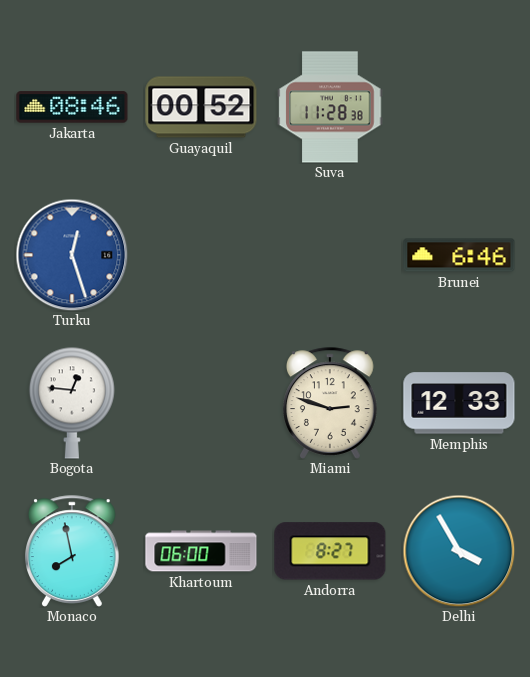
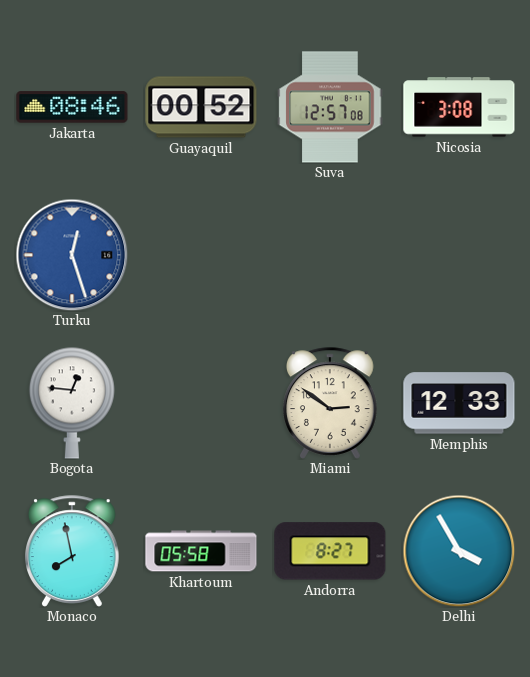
Suva: 11:28 -> 12:57
Nicosia: none -> 3:08
Brunei: 6:46 -> none
Miami: 2:48 -> 2:51
Khartoum: 06:00 -> 05:58
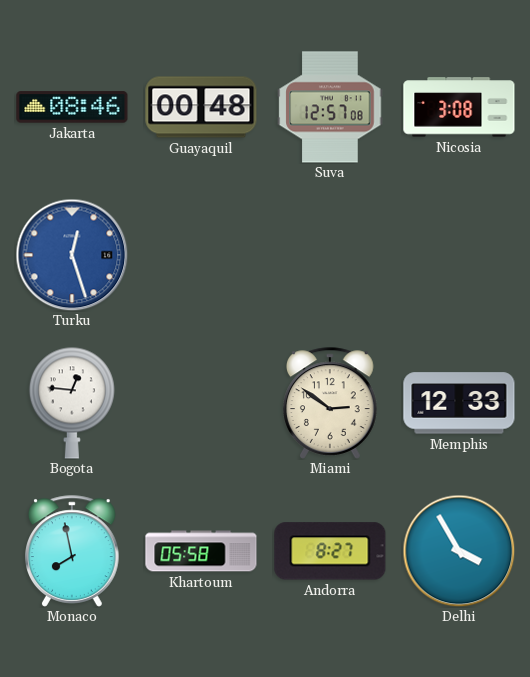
Guayaquil: 00:52 -> 00:48
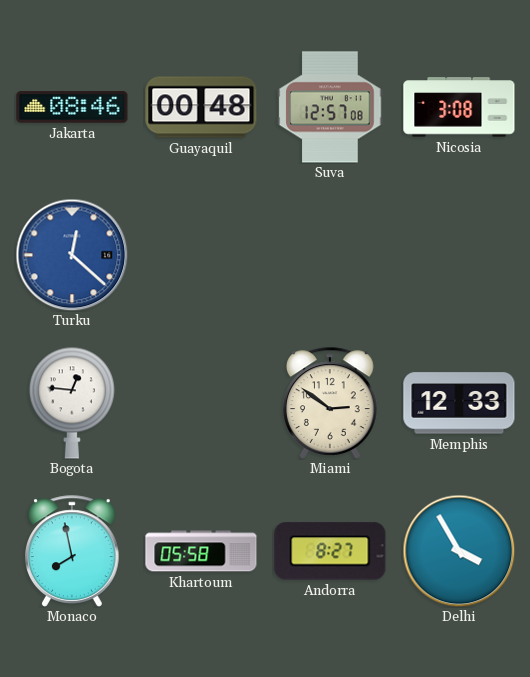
Turku: 12:27 -> 12:22
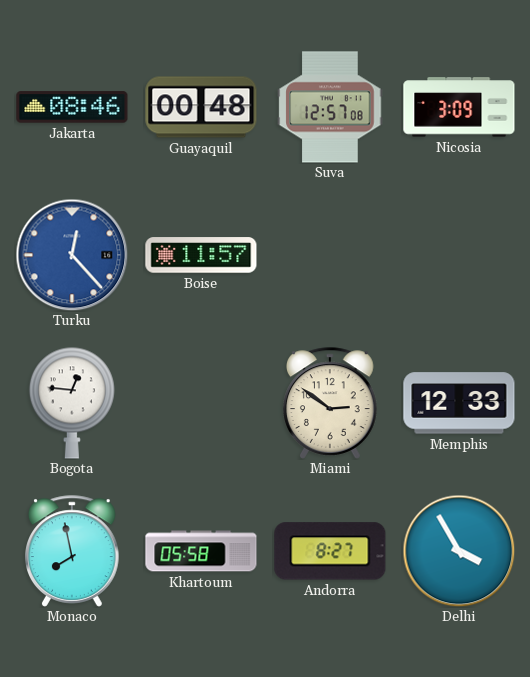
Nicosia: 3:08 -> 3:09
Turku: 12:22 -> 12:23
Boise: none -> 11:57
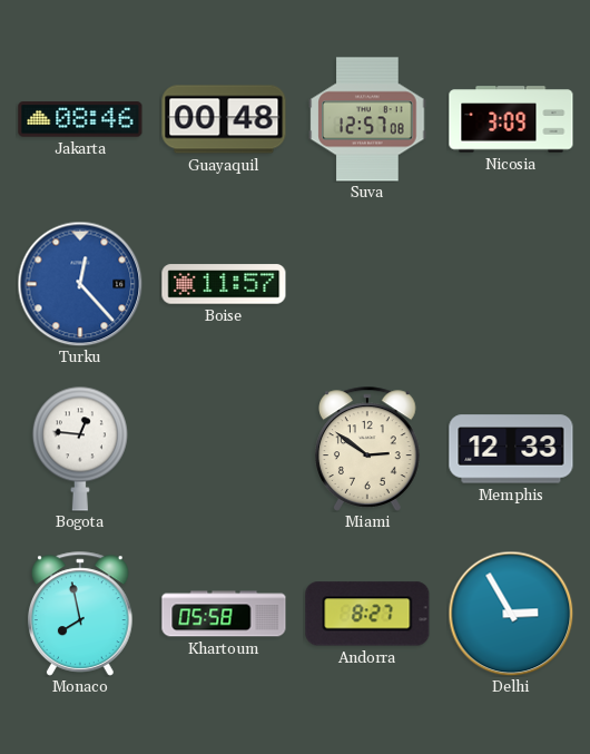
Delhi: 3:55 -> 2:55
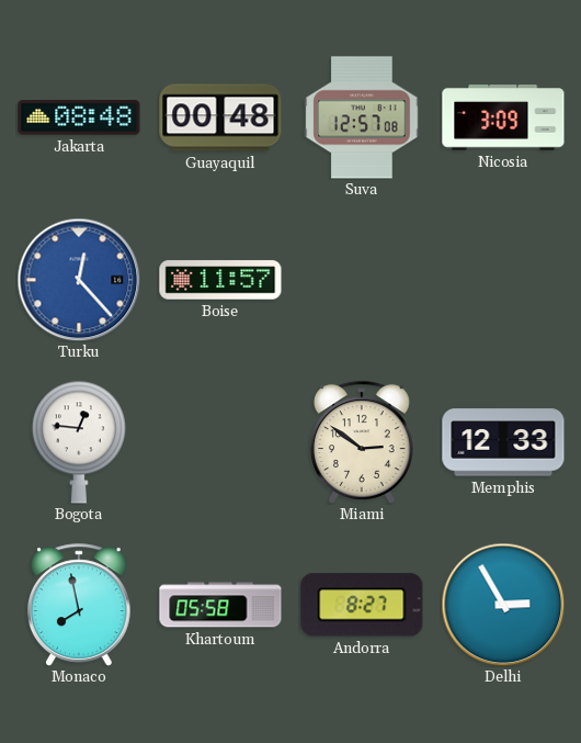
Jakarta: 08:46 -> 08:48
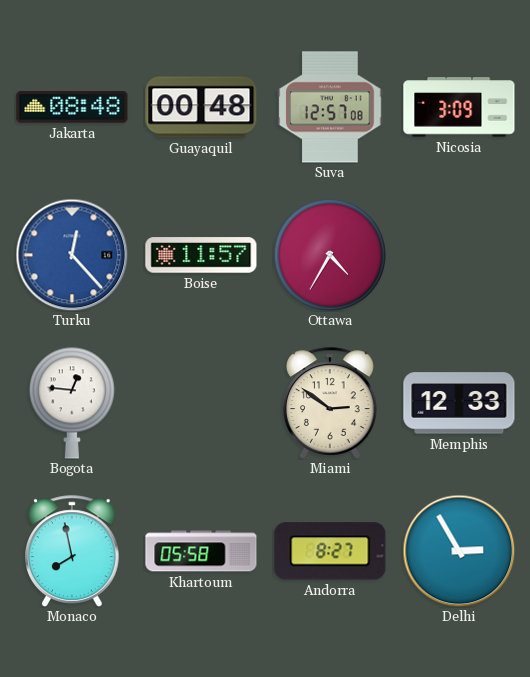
Ottawa: none -> 4:35
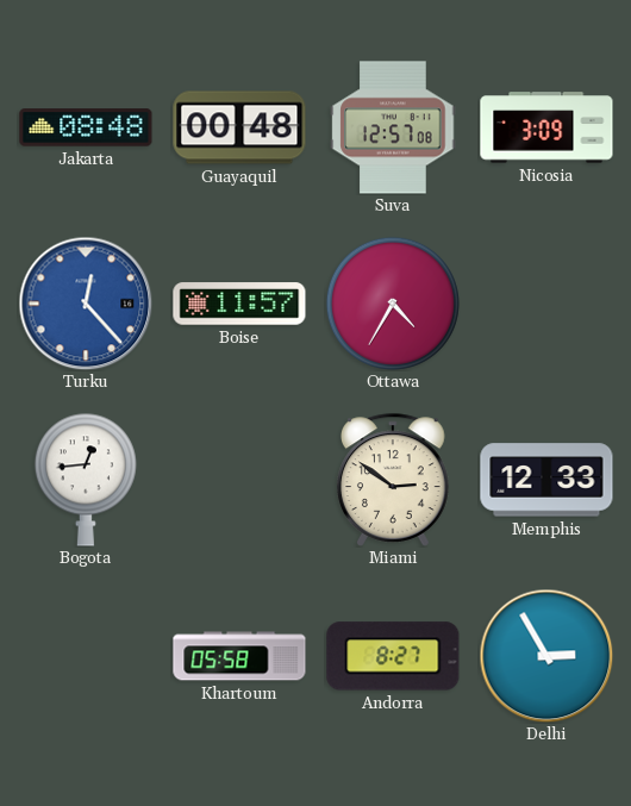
Bogota: 12:46 -> 12:44
Monaco: 7:58 -> none
